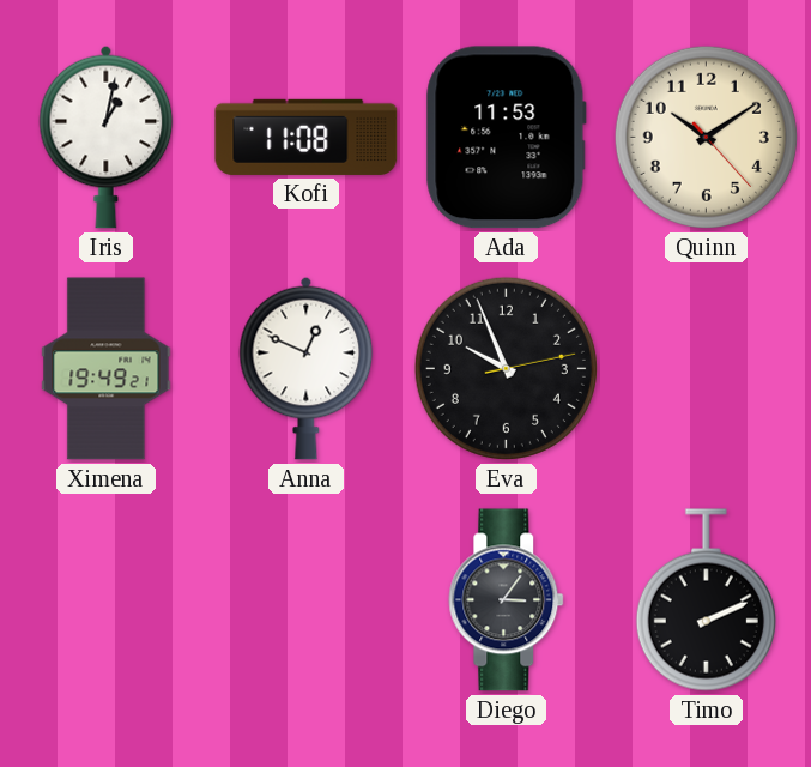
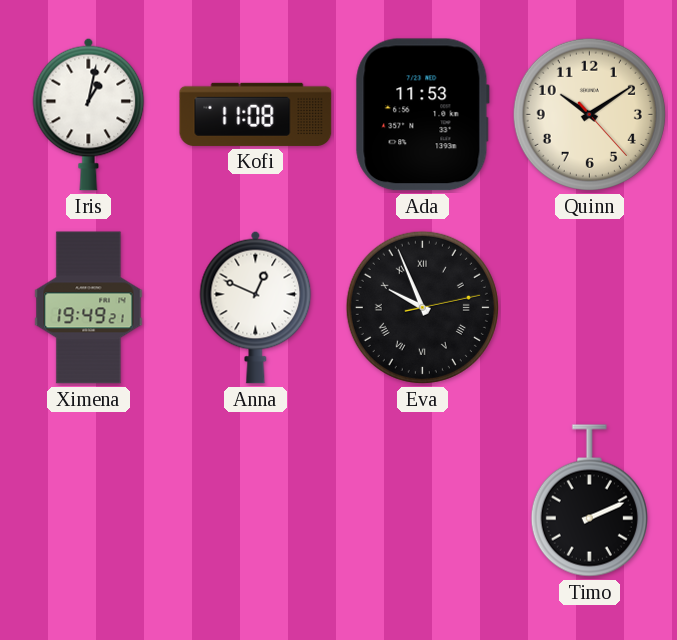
Eva numerals: Arabic -> Roman
Diego: 3:06 -> none
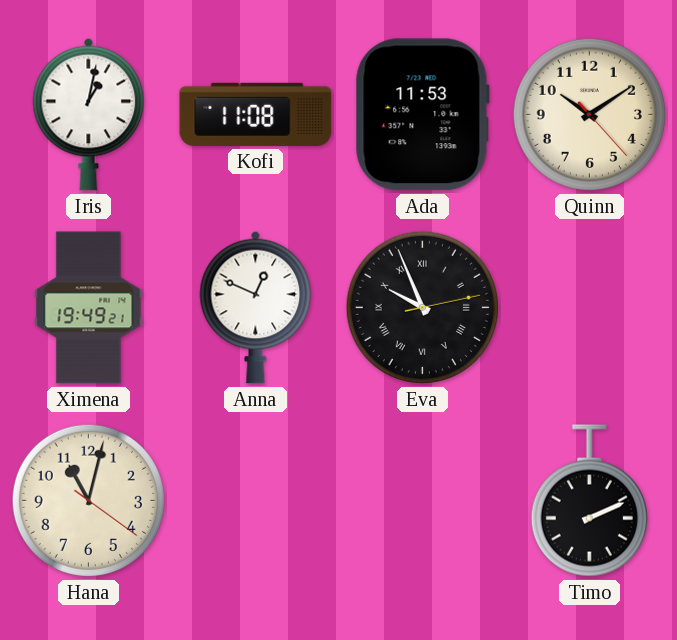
Hana: none -> 11:02
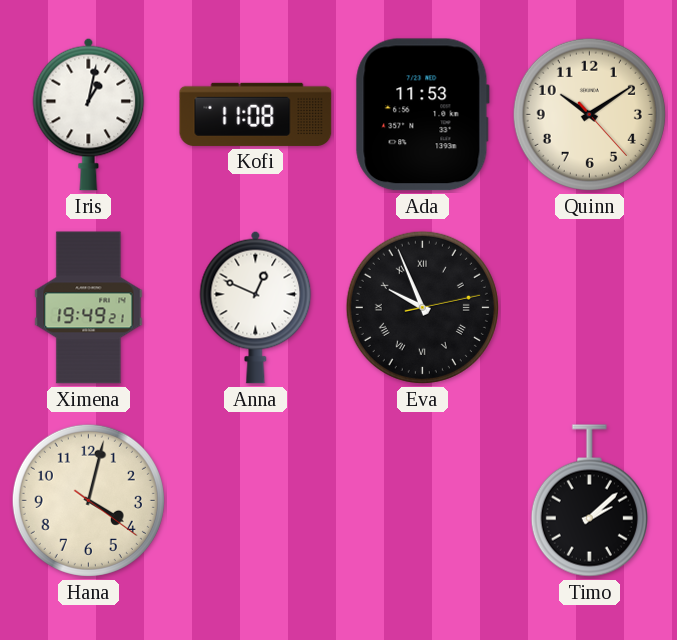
Hana: 11:02 -> 4:02
Timo: 2:11 -> 2:08
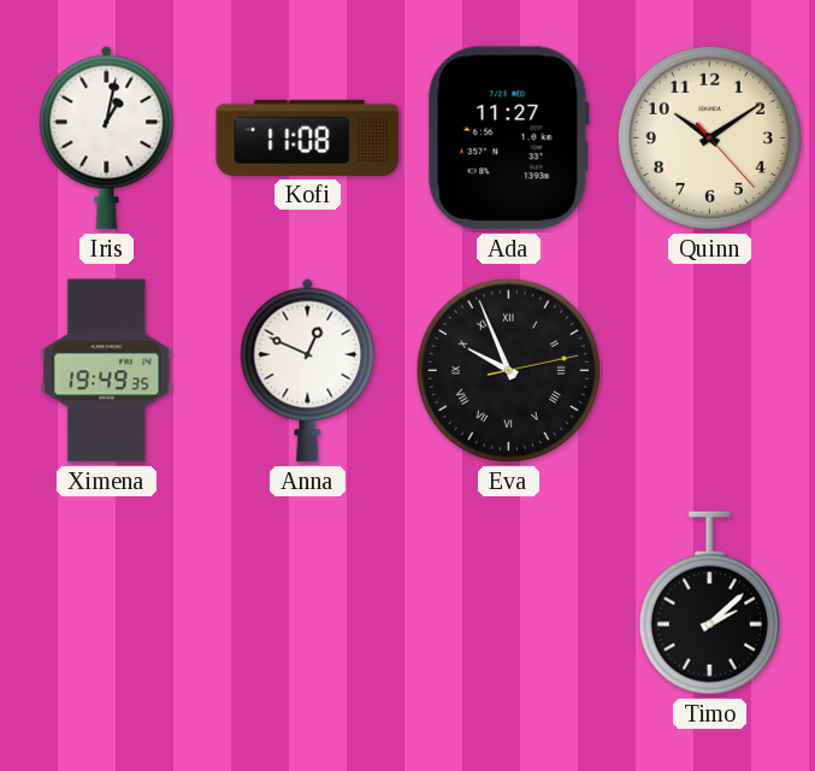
Ada: 11:53 -> 11:27
Ximena: 19:49:21 -> 19:49:35
Hana: 4:02 -> none
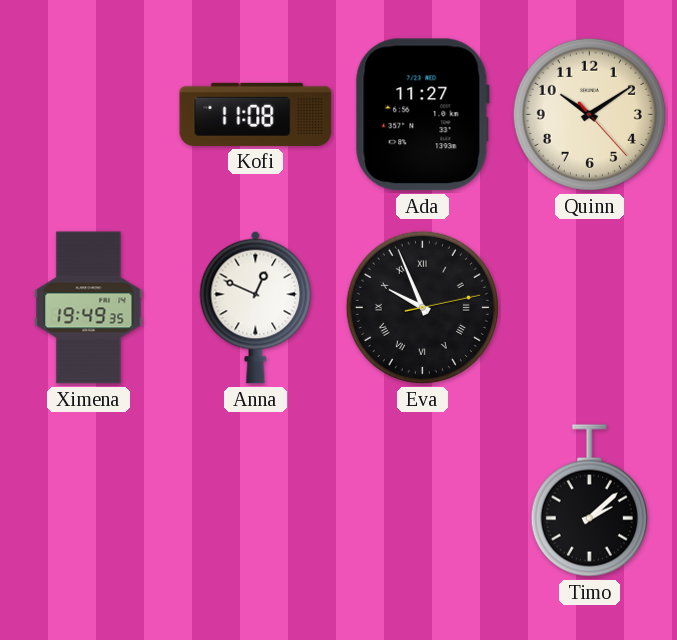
Iris: 1:02 -> none
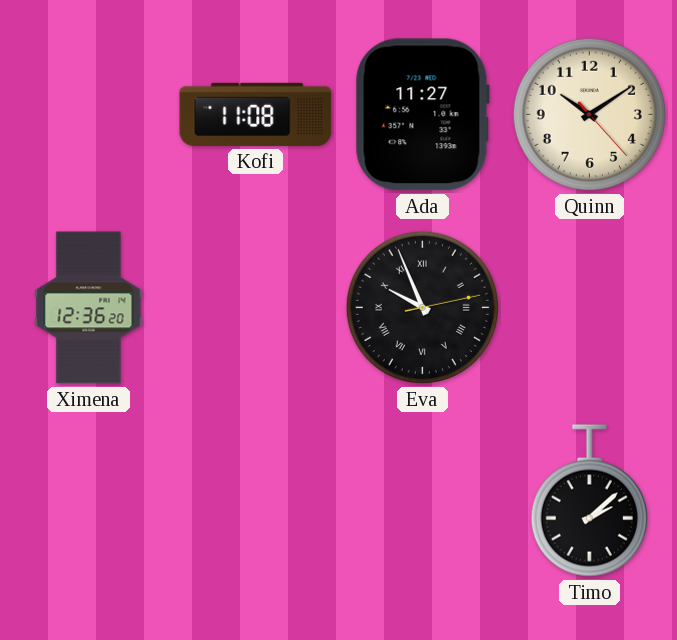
Ximena: 19:49 -> 12:36
Anna: 12:49 -> none
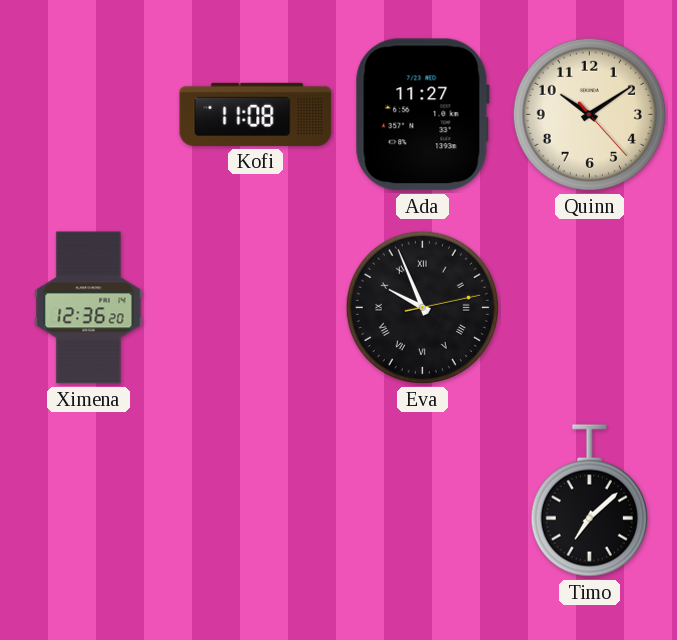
Timo: 2:08 -> 7:08
